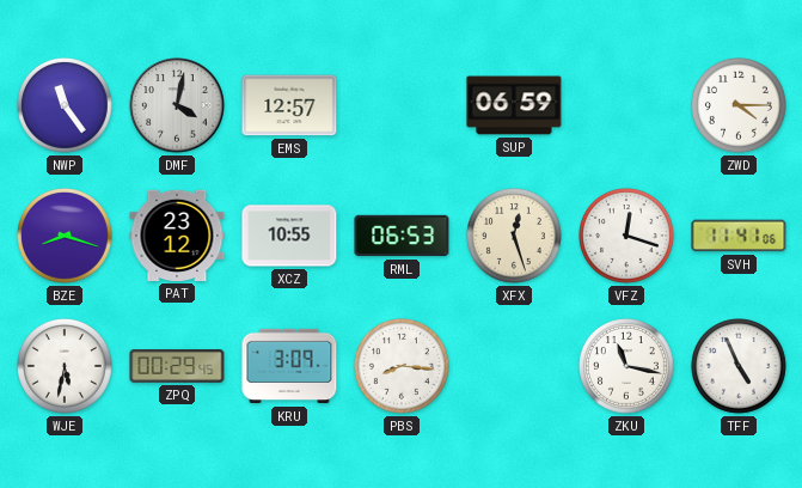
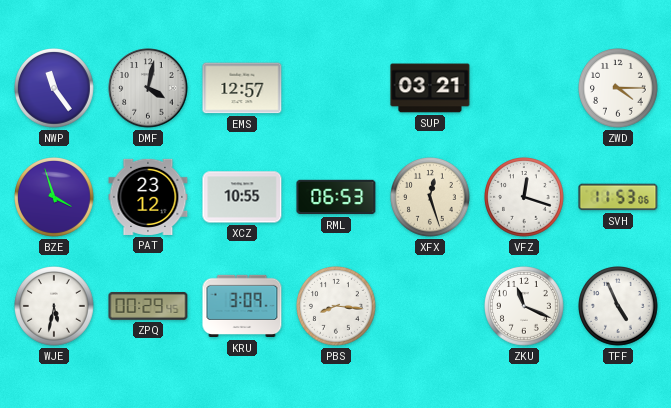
SUP: 06:59 -> 03:21
BZE: 8:18 -> 3:57
SVH: 11:41 -> 11:53
ZKU: 11:17 -> 11:19
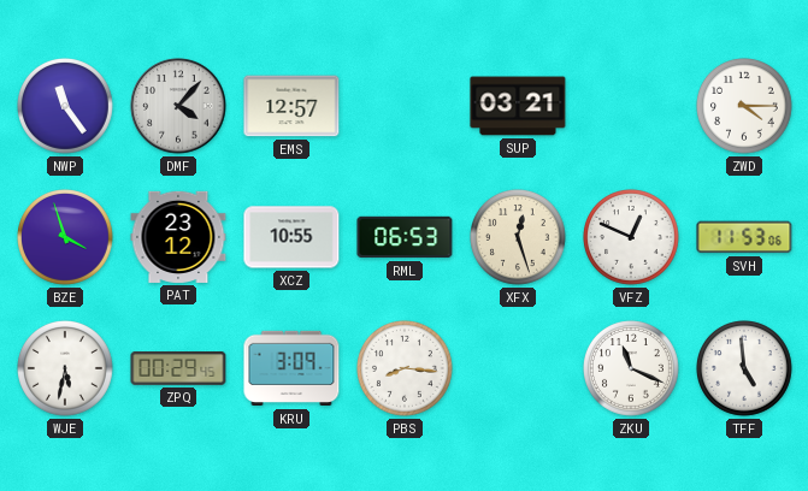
DMF: 4:02 -> 4:07
VFZ: 12:18 -> 12:49
TFF: 4:56 -> 4:59
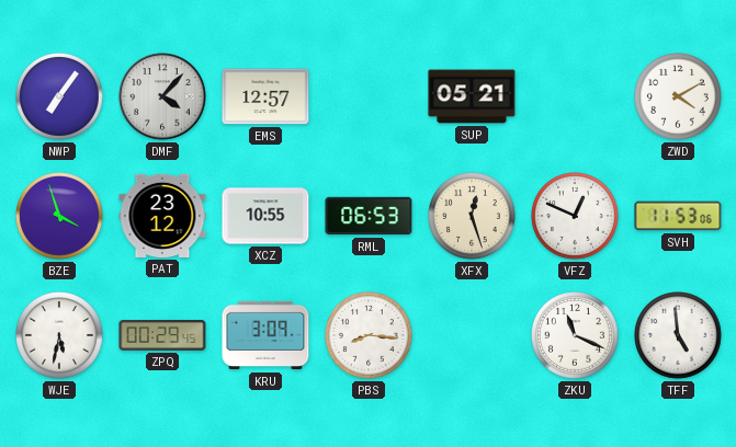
NWP: 11:24 -> 7:06
SUP: 03:21 -> 05:21
ZWD: 4:15 -> 4:10
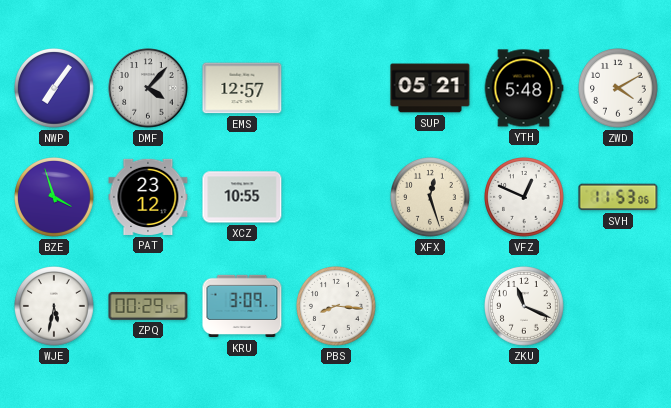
YTH: none -> 5:48
RML: 06:53 -> none
TFF: 4:59 -> none
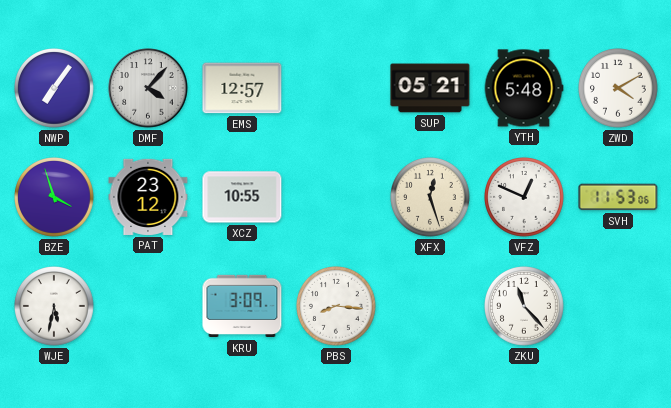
ZPQ: 00:29 -> none
ZKU: 11:19 -> 11:23
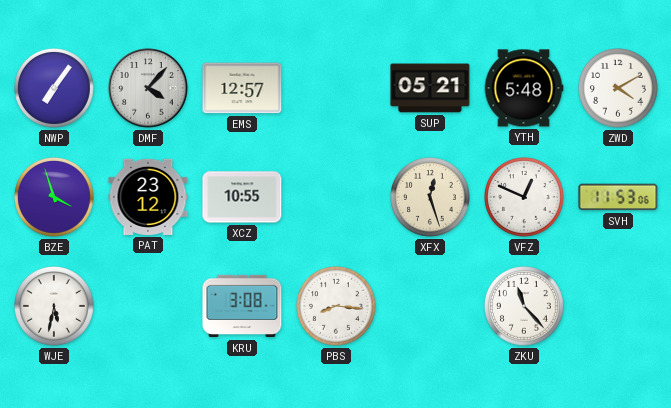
KRU: 3:09 -> 3:08
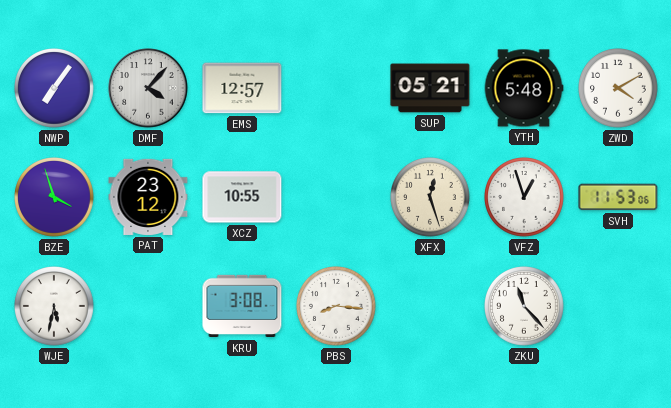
VFZ: 12:49 -> 12:57
